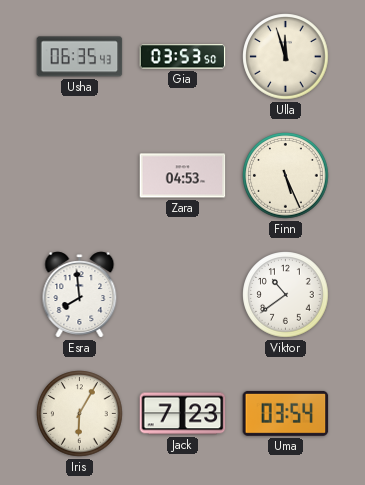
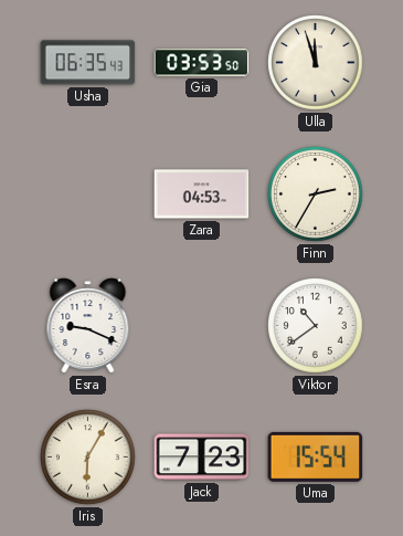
Finn: 5:26 -> 2:35
Esra: 7:59 -> 9:19
Uma: 03:54 -> 15:54
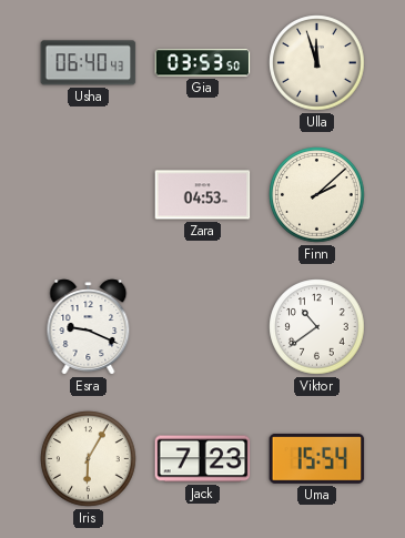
Usha: 06:35 -> 06:40
Finn: 2:35 -> 2:08
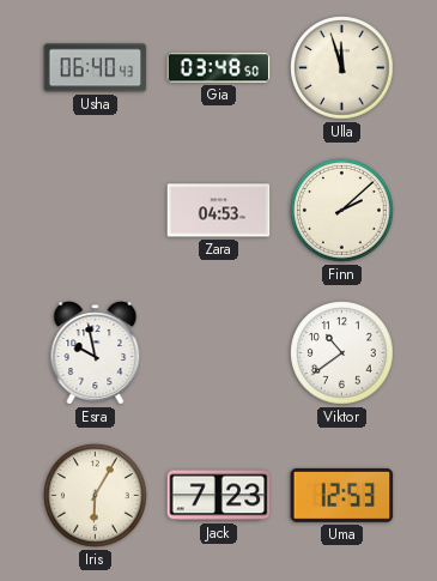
Gia: 03:53 -> 03:48
Esra: 9:19 -> 9:58
Uma: 15:54 -> 12:53
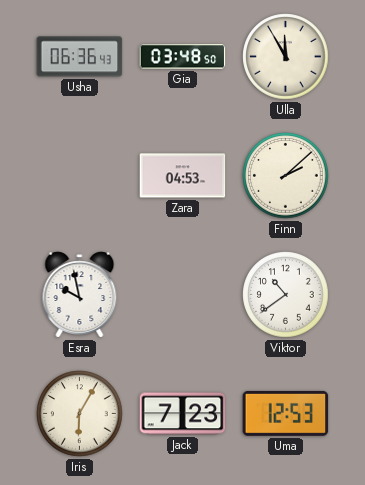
Usha: 06:40 -> 06:36
Ulla: 11:57 -> 11:55
